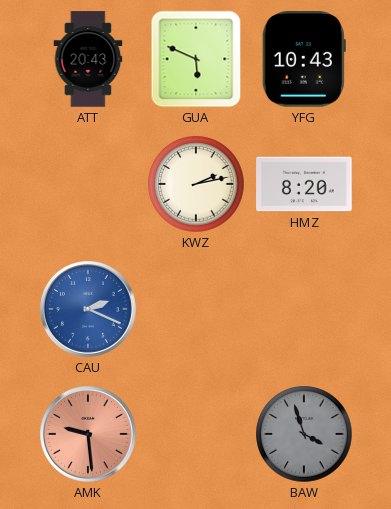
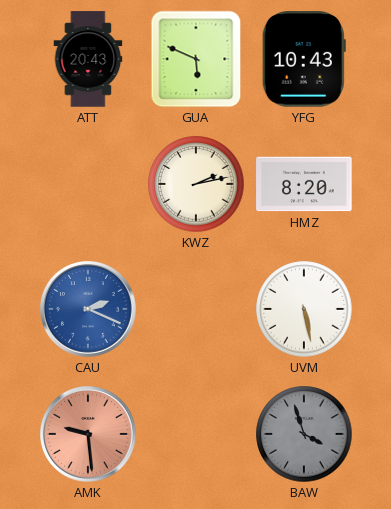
UVM: none -> 5:28
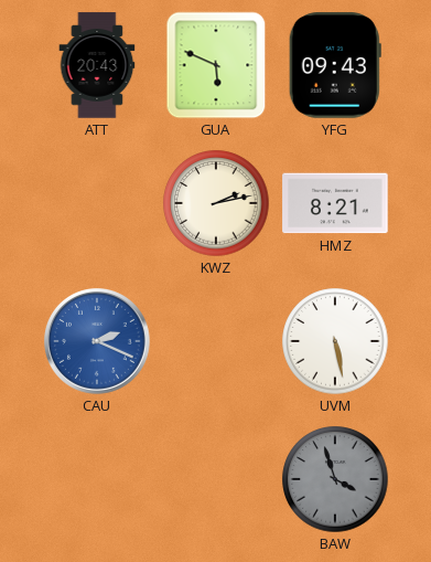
YFG: 10:43 -> 09:43
HMZ: 8:20 -> 8:21
AMK: 9:29 -> none
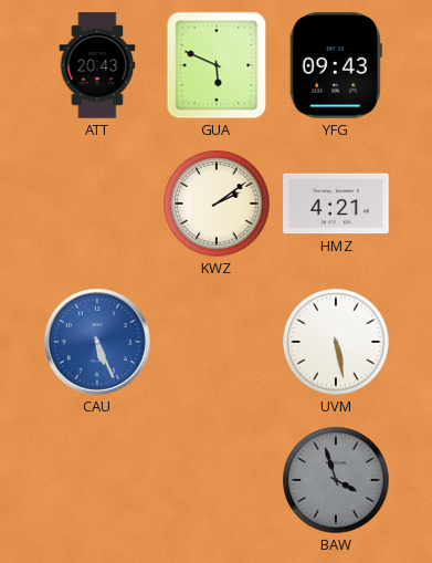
KWZ: 2:13 -> 2:09
HMZ: 8:21 -> 4:21
CAU: 2:19 -> 5:26
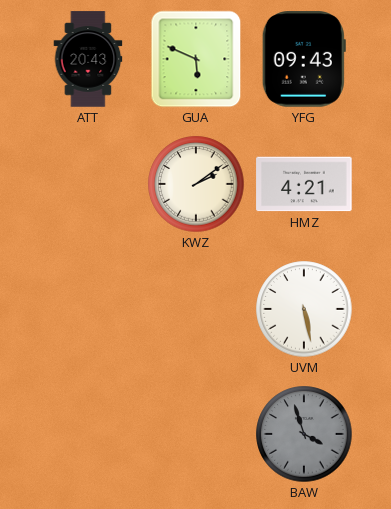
CAU: 5:26 -> none
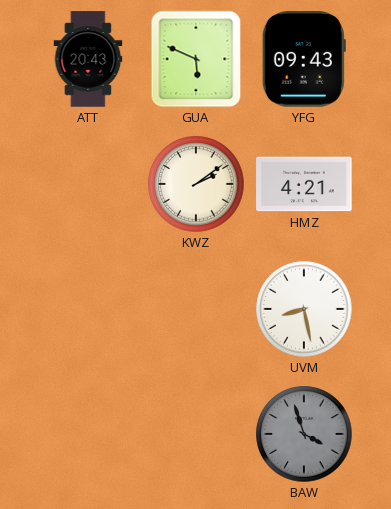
UVM: 5:28 -> 8:28
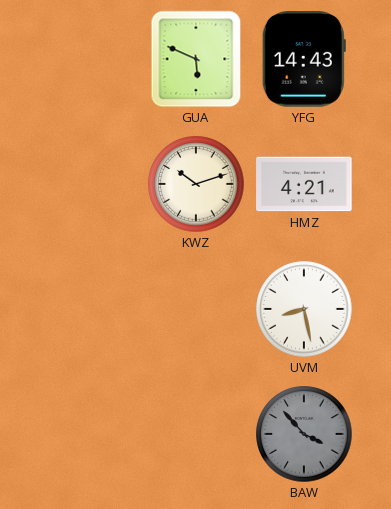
ATT: 20:43 -> none
YFG: 09:43 -> 14:43
KWZ: 2:09 -> 10:12
BAW: 3:57 -> 3:53
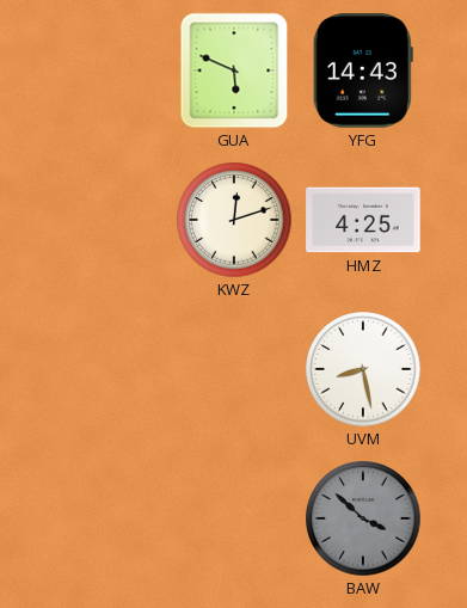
KWZ: 10:12 -> 12:12
HMZ: 4:21 -> 4:25
BAW: 3:53 -> 3:52
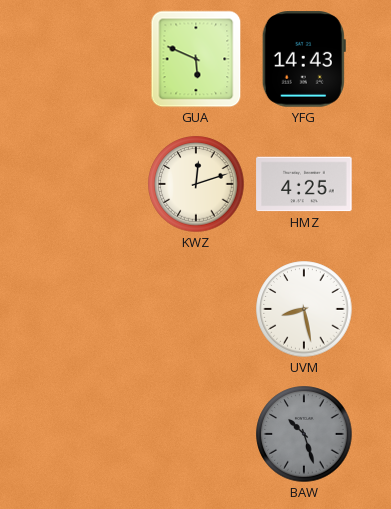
BAW: 3:52 -> 10:27
